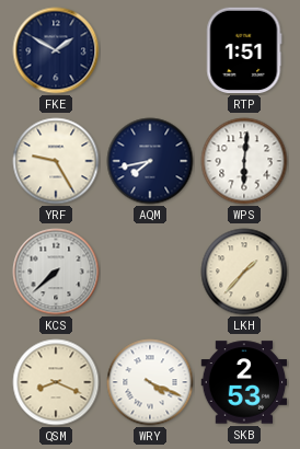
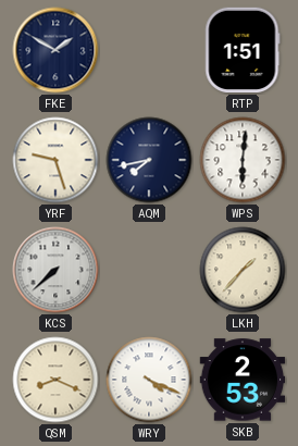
YRF: 9:25 -> 9:27
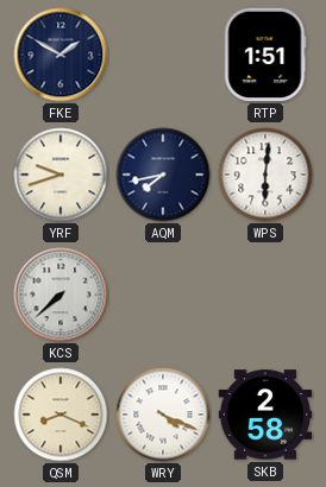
YRF: 9:27 -> 9:42
LKH: 1:37 -> none
SKB: 2:53 -> 2:58
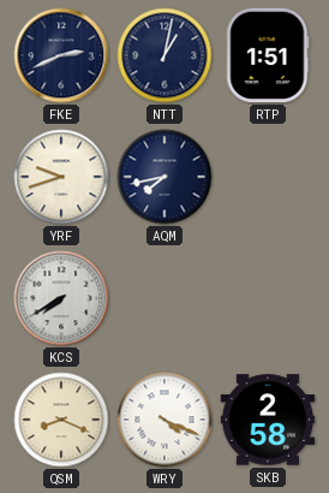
FKE: 1:50 -> 2:41
NTT: none -> 1:02
WPS: 6:01 -> none
KCS: 7:38 -> 7:40
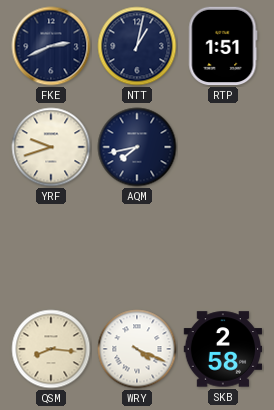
KCS: 7:40 -> none
QSM: 8:19 -> 8:16
